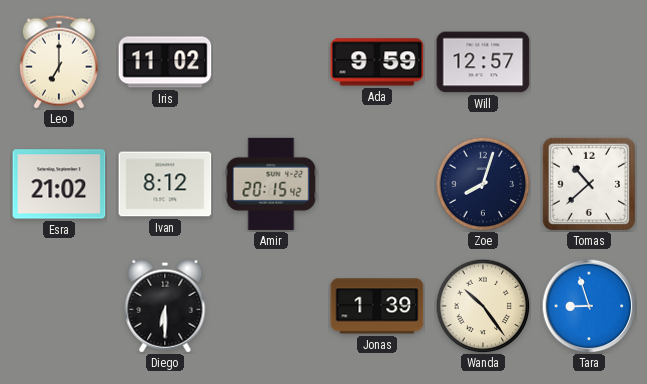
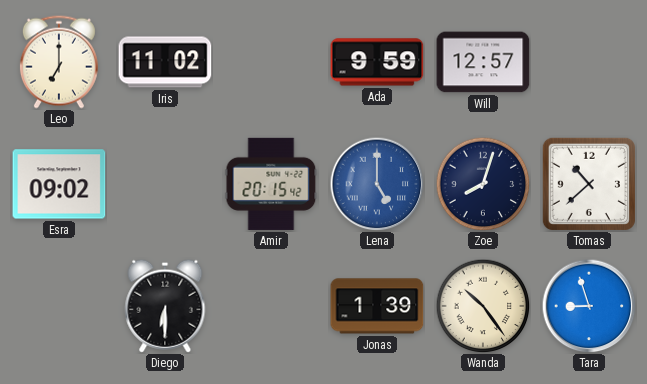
Esra: 21:02 -> 09:02
Ivan: 8:12 -> none
Lena: none -> 5:00
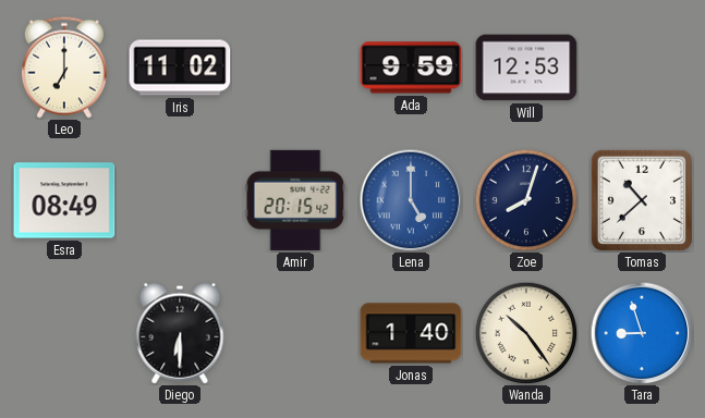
Will: 12:57 -> 12:53
Esra: 09:02 -> 08:49
Jonas: 1:39 -> 1:40
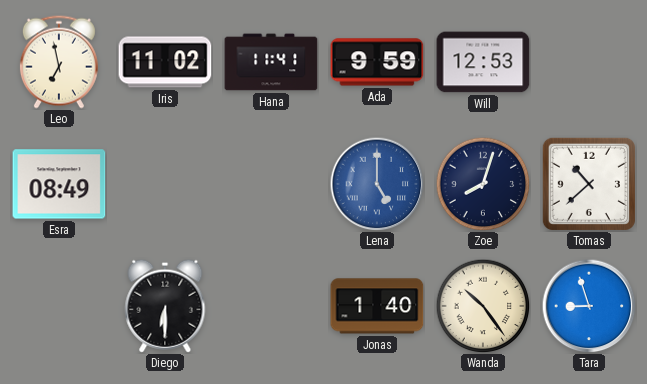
Leo: 7:00 -> 6:58
Hana: none -> 11:41
Amir: 20:15 -> none
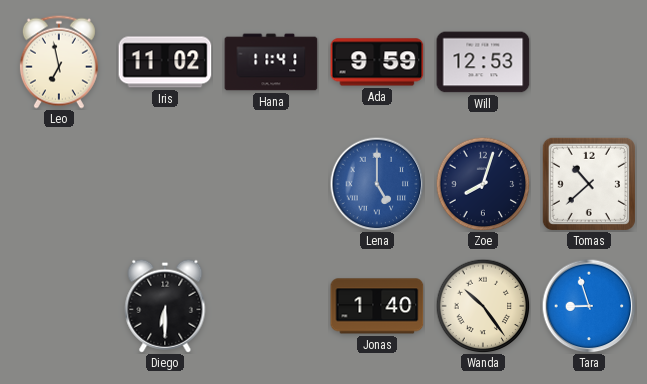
Esra: 08:49 -> none
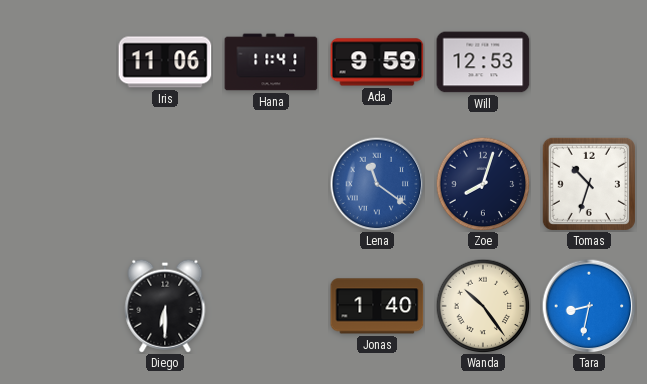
Leo: 6:58 -> none
Iris: 11:02 -> 11:06
Lena: 5:00 -> 11:21
Tomas: 10:38 -> 10:33
Tara: 8:57 -> 8:32
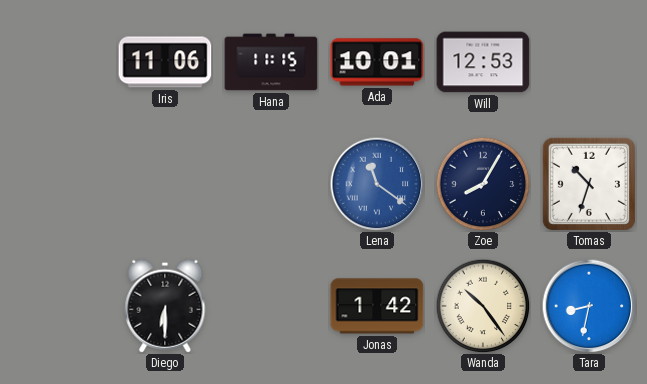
Hana: 11:41 -> 11:15
Ada: 9:59 -> 10:01
Zoe: 8:03 -> 8:05
Jonas: 1:40 -> 1:42
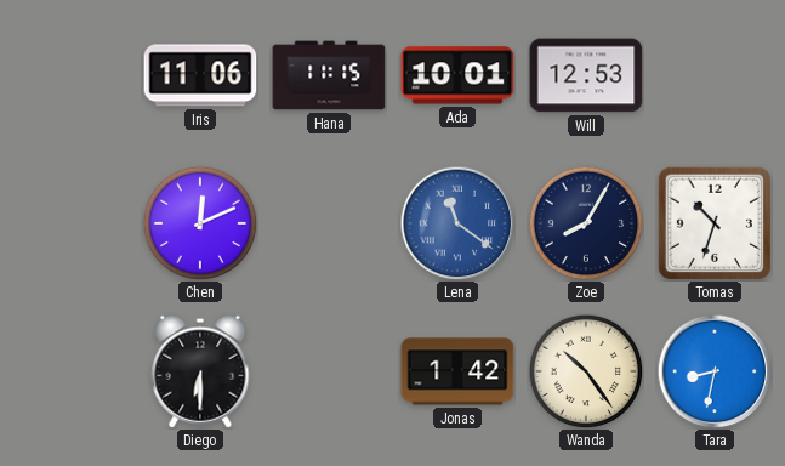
Chen: none -> 12:11
